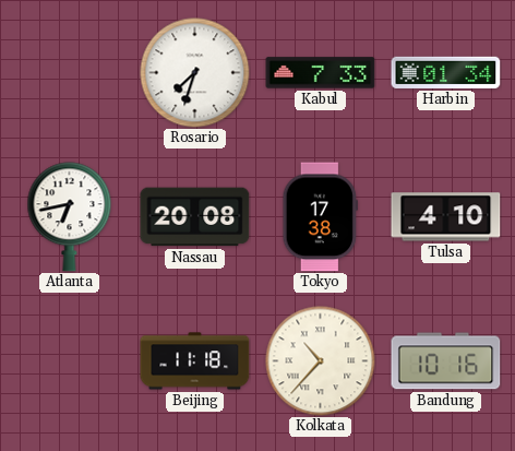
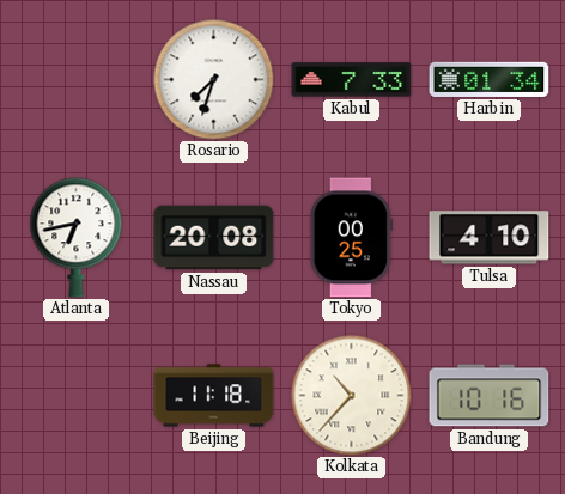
Tokyo: 17:38 -> 00:25
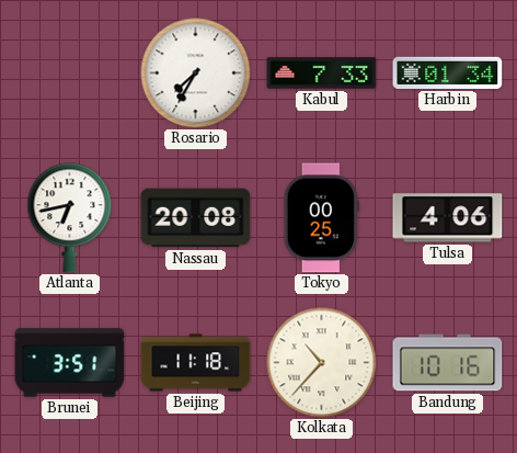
Rosario: 7:33 -> 7:35
Tulsa: 4:10 -> 4:06
Brunei: none -> 3:51
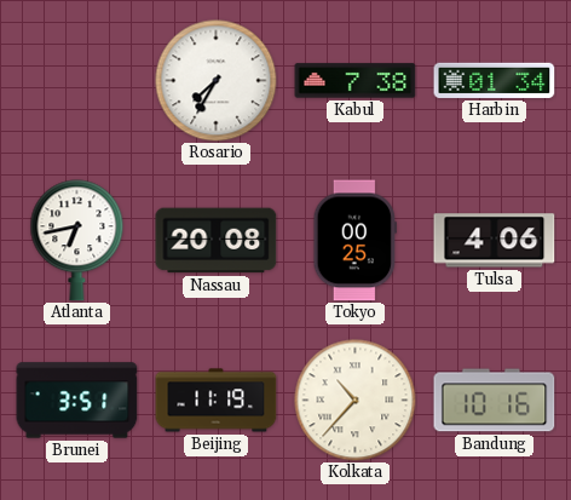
Kabul: 7:33 -> 7:38
Beijing: 11:18 -> 11:19
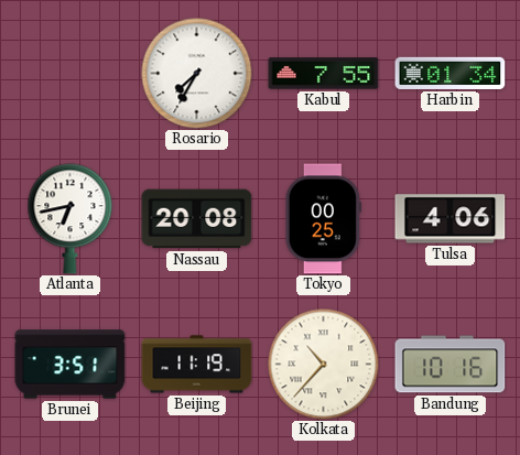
Kabul: 7:38 -> 7:55
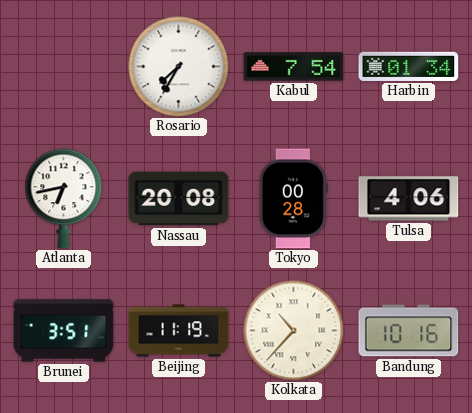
Kabul: 7:55 -> 7:54
Tokyo: 00:25 -> 00:28
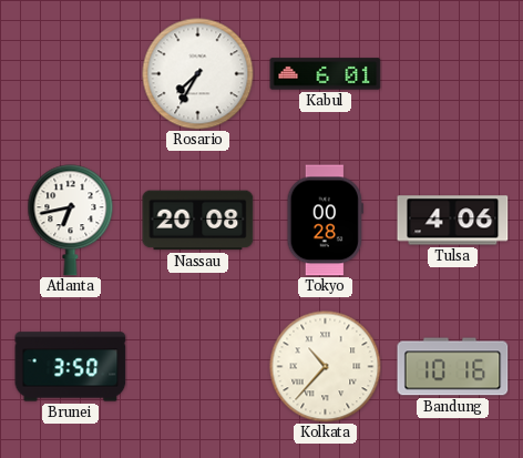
Kabul: 7:54 -> 6:01
Harbin: 01:34 -> none
Brunei: 3:51 -> 3:50
Beijing: 11:19 -> none
